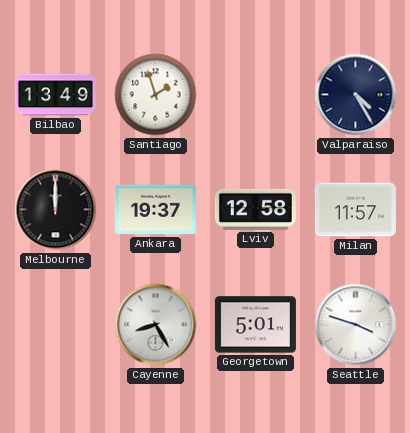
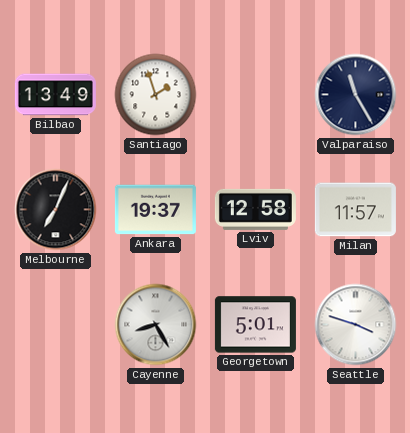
Valparaiso: 4:25 -> 11:25
Melbourne: 12:00 -> 7:04
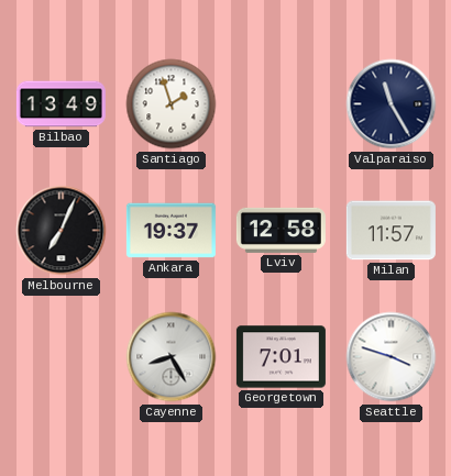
Georgetown: 5:01 -> 7:01
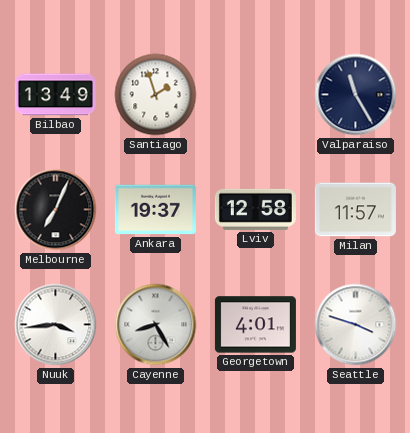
Nuuk: none -> 3:44
Georgetown: 7:01 -> 4:01
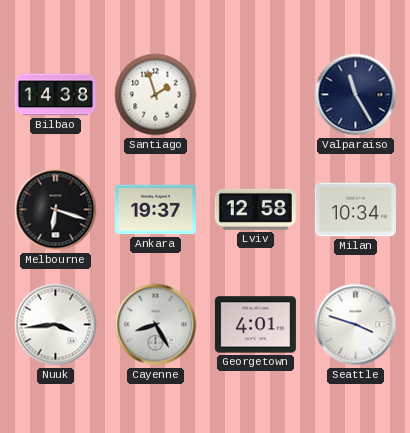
Bilbao: 13:49 -> 14:38
Melbourne: 7:04 -> 6:18
Milan: 11:57 -> 10:34
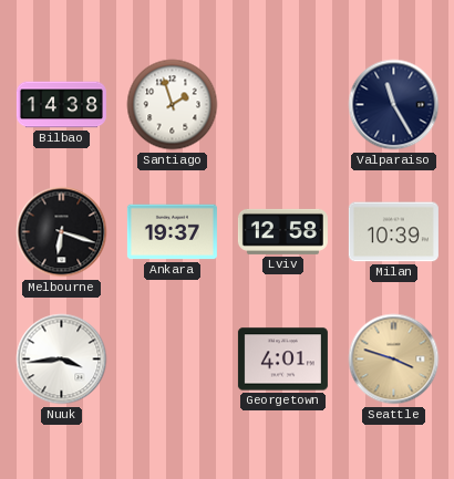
Milan: 10:34 -> 10:39
Cayenne: 8:25 -> none
Seattle dial: white -> champagne
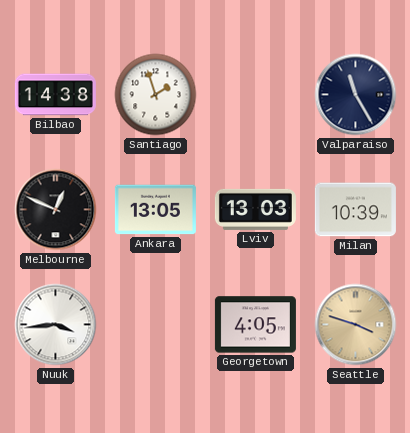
Melbourne: 6:18 -> 12:49
Ankara: 19:37 -> 13:05
Lviv: 12:58 -> 13:03
Georgetown: 4:01 -> 4:05
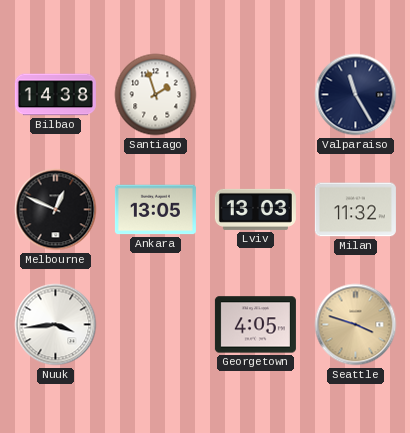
Milan: 10:39 -> 11:32
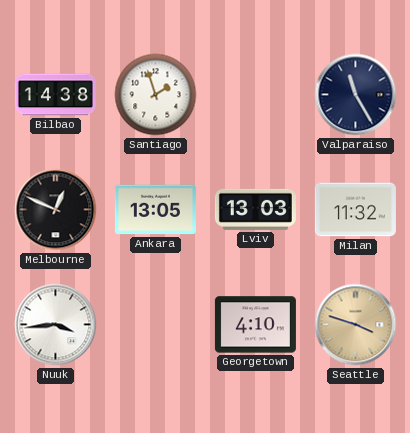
Georgetown: 4:05 -> 4:10
